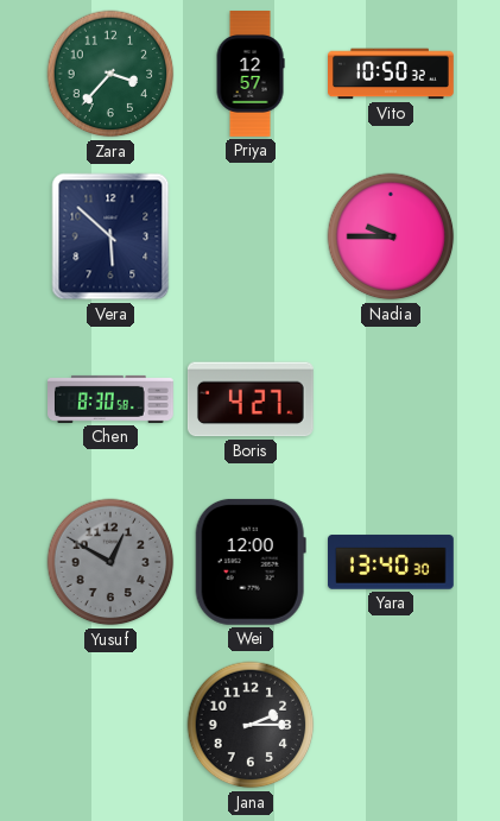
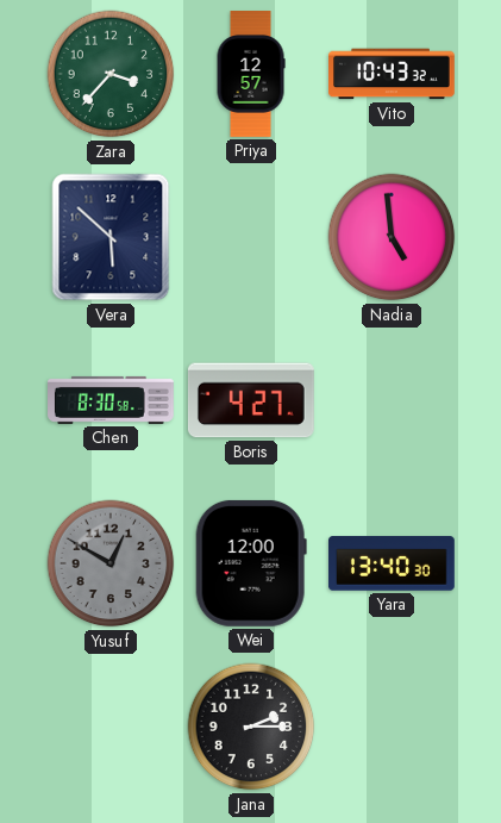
Vito: 10:50 -> 10:43
Nadia: 9:45 -> 4:59
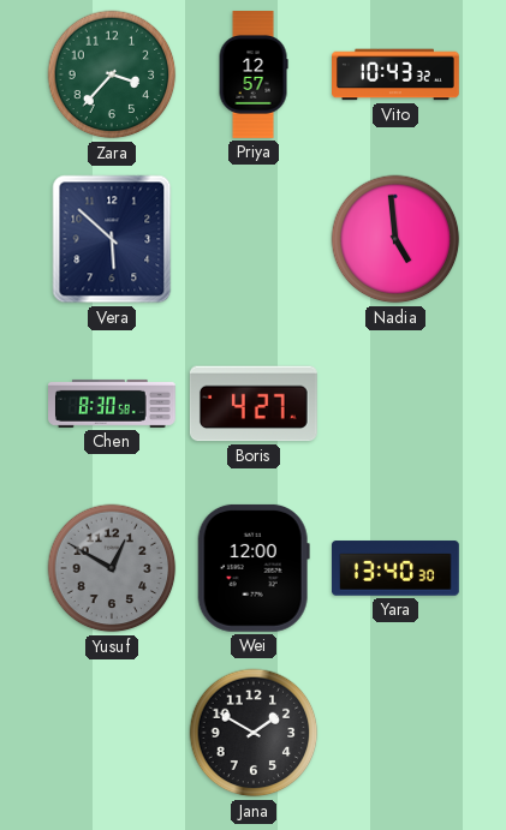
Jana: 2:15 -> 1:50
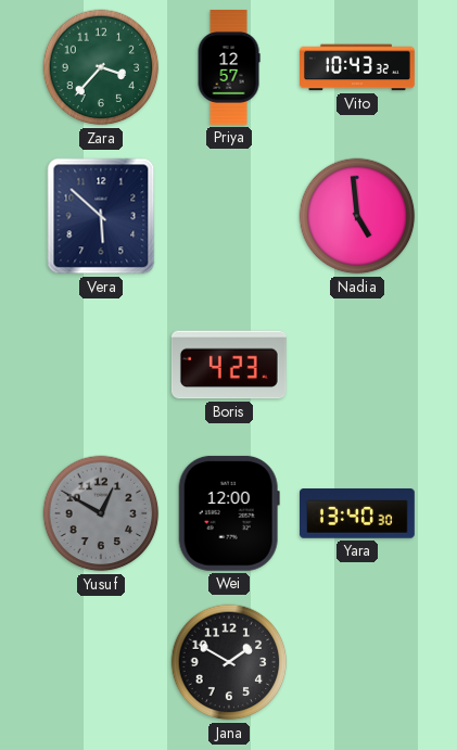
Chen: 8:30 -> none
Boris: 4:27 -> 4:23
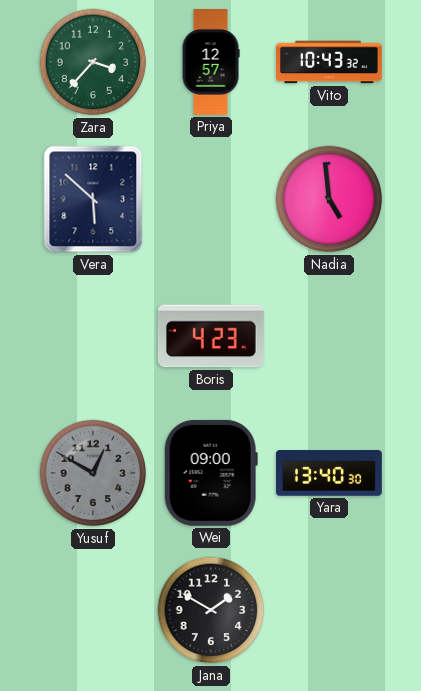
Wei: 12:00 -> 09:00
